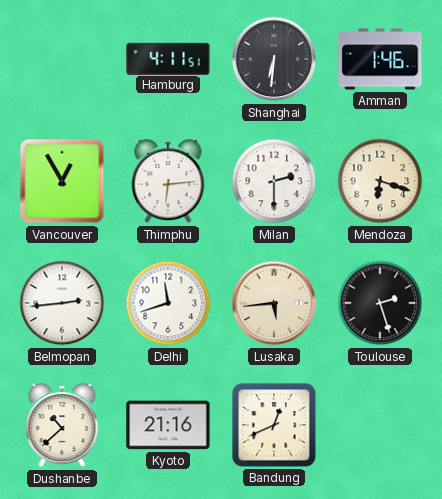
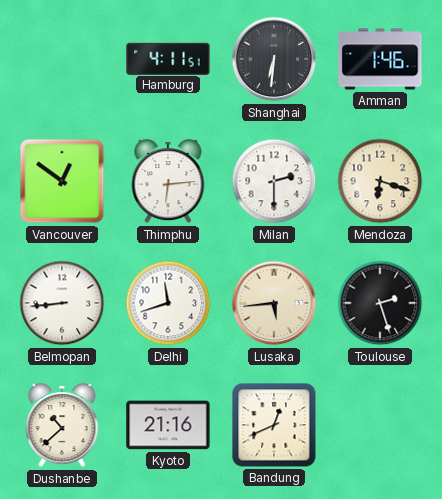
Vancouver: 12:55 -> 12:51
Belmopan: 2:44 -> 8:44
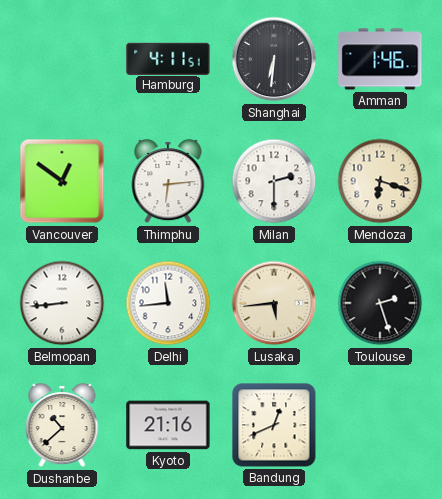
Delhi: 11:42 -> 11:44
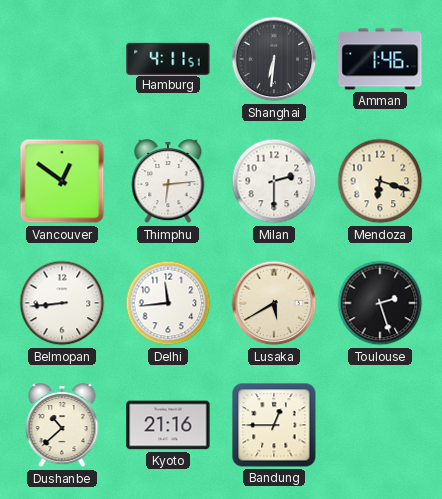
Lusaka: 5:44 -> 5:40
Bandung: 12:41 -> 12:45
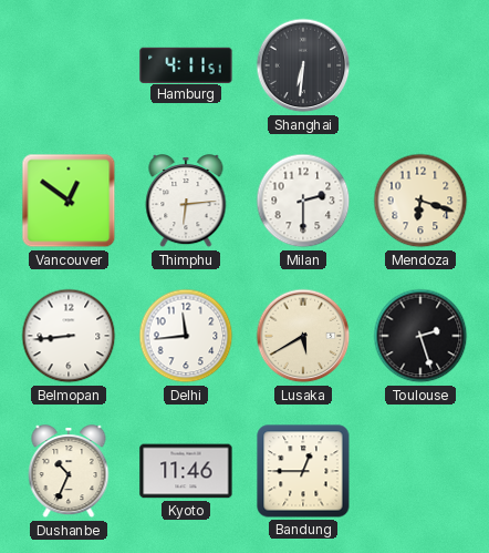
Amman: 1:46 -> none
Dushanbe: 10:38 -> 10:34
Kyoto: 21:16 -> 11:46
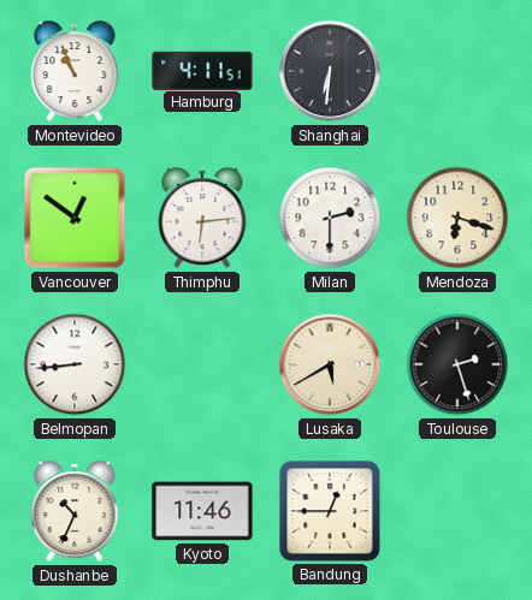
Montevideo: none -> 10:56
Delhi: 11:44 -> none
